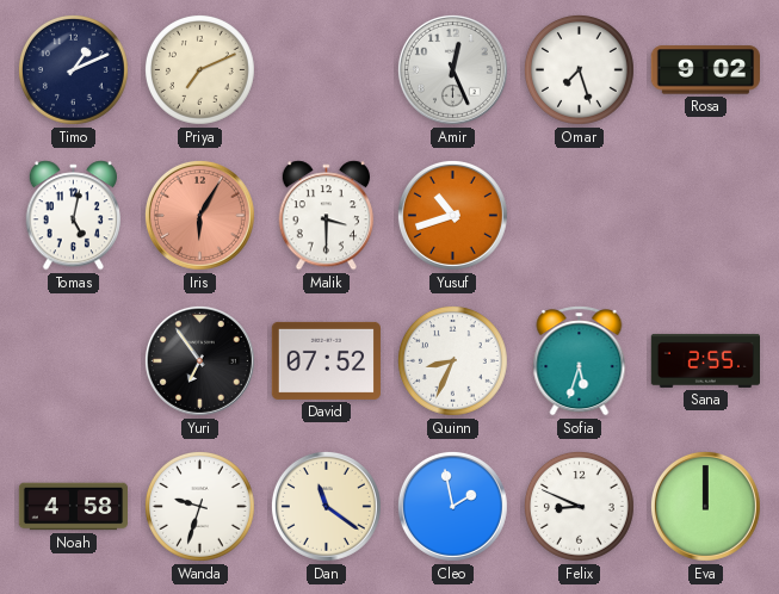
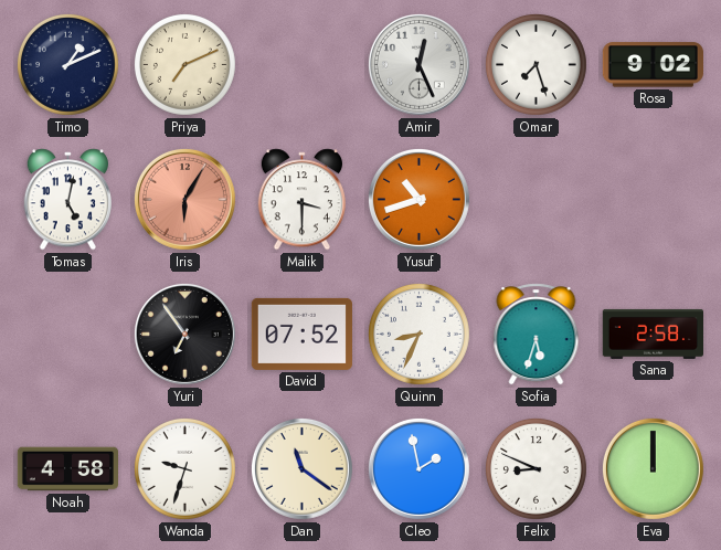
Sana: 2:55 -> 2:58
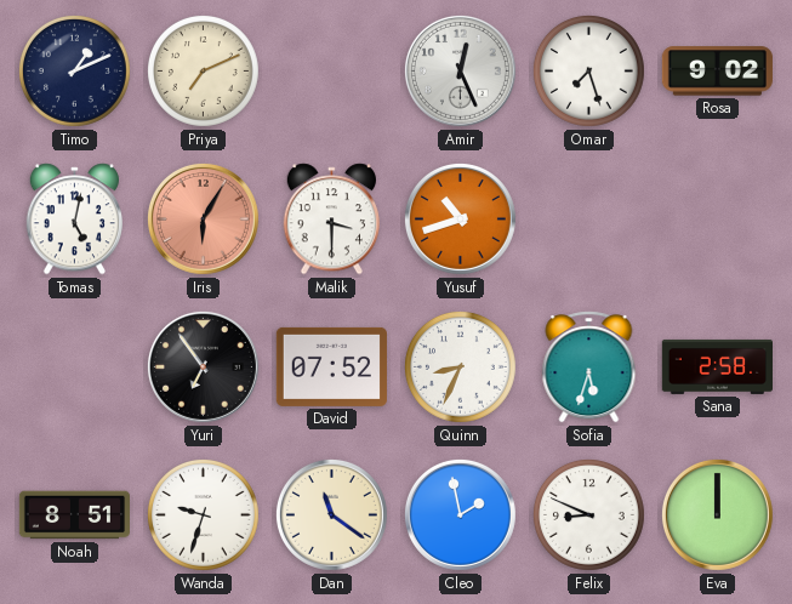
Noah: 4:58 -> 8:51
